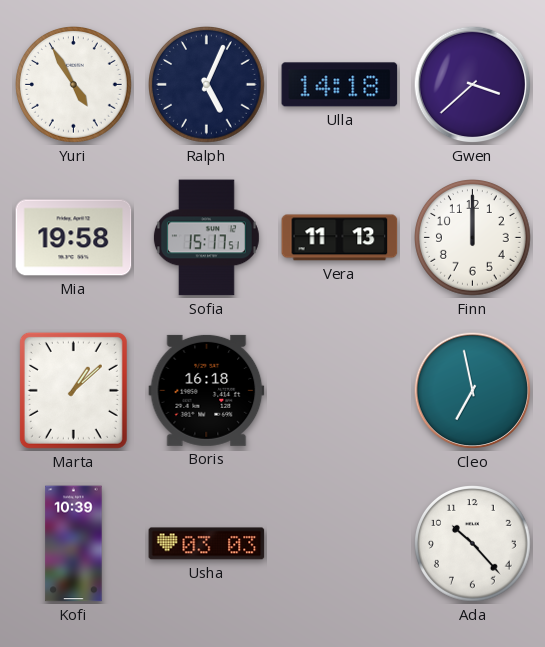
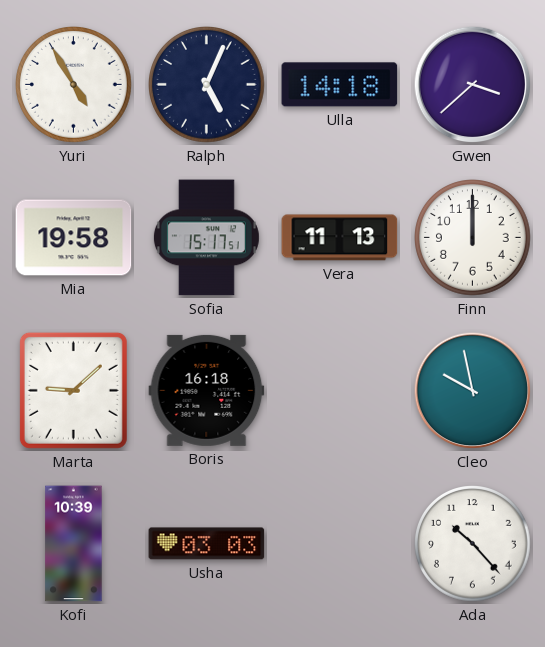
Marta: 1:08 -> 9:08
Cleo: 6:58 -> 9:58
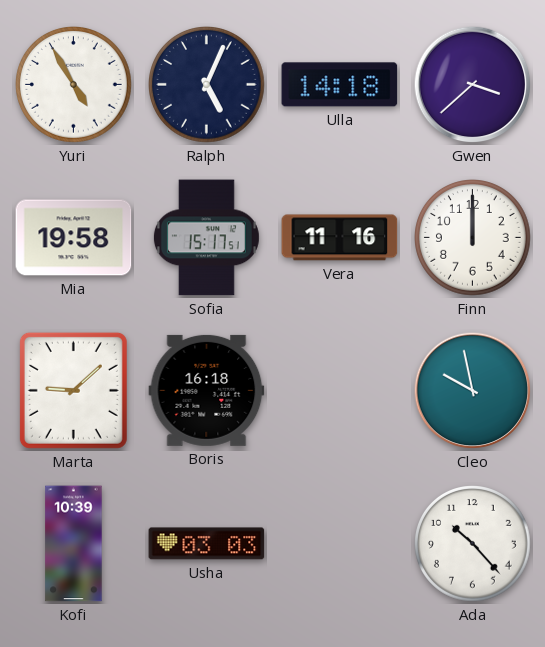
Vera: 11:13 -> 11:16
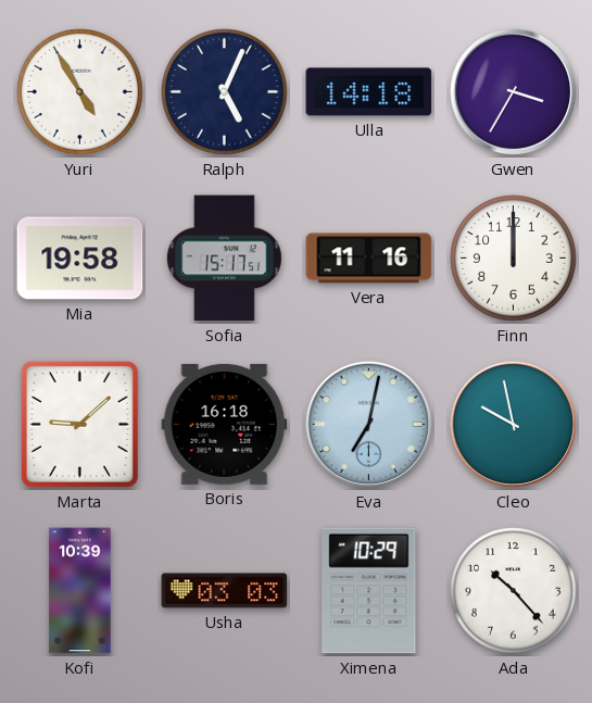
Gwen: 3:38 -> 3:35
Eva: none -> 7:02
Ximena: none -> 10:29
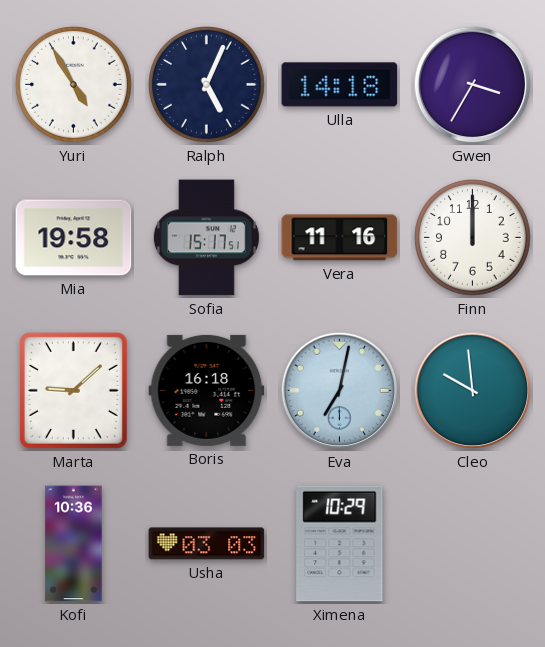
Cleo: 9:58 -> 9:59
Kofi: 10:39 -> 10:36
Ada: 10:23 -> none
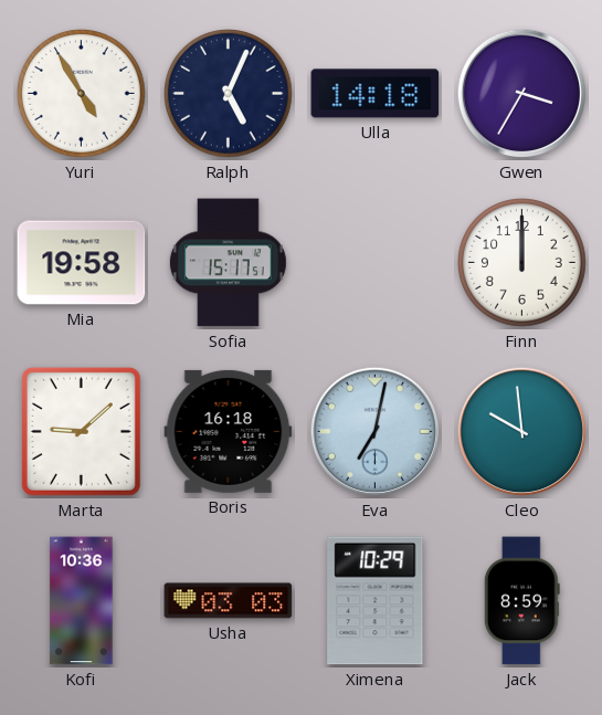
Vera: 11:16 -> none
Jack: none -> 8:59
